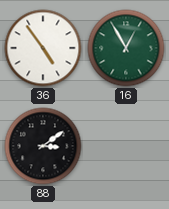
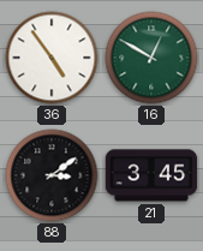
16: 12:55 -> 12:50
21: none -> 3:45
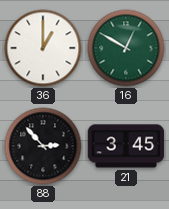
36: 4:54 -> 1:00
88: 3:09 -> 2:53
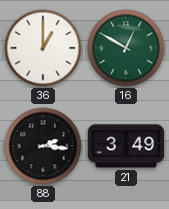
88: 2:53 -> 2:16
21: 3:45 -> 3:49
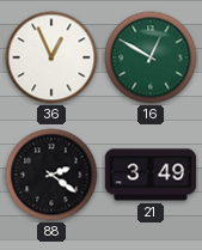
36: 1:00 -> 12:56
88: 2:16 -> 2:21
